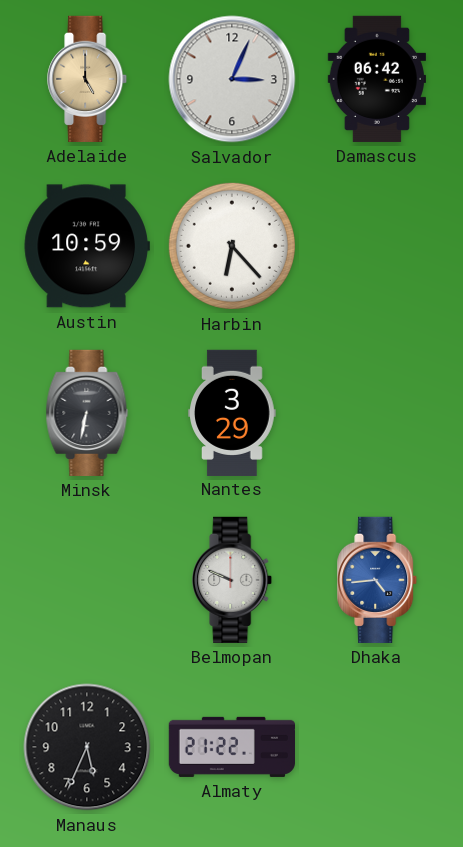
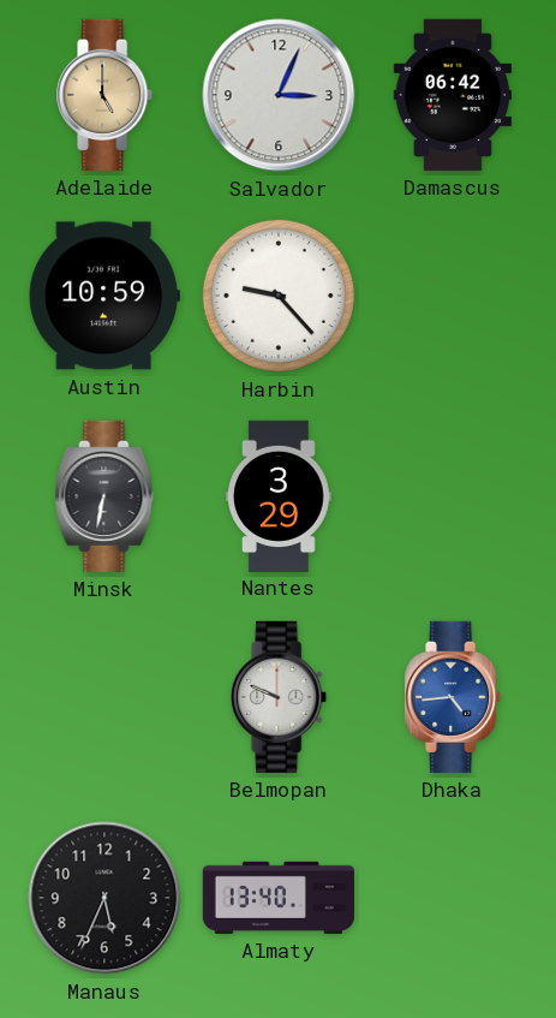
Harbin: 6:23 -> 9:23
Almaty: 21:22 -> 13:40
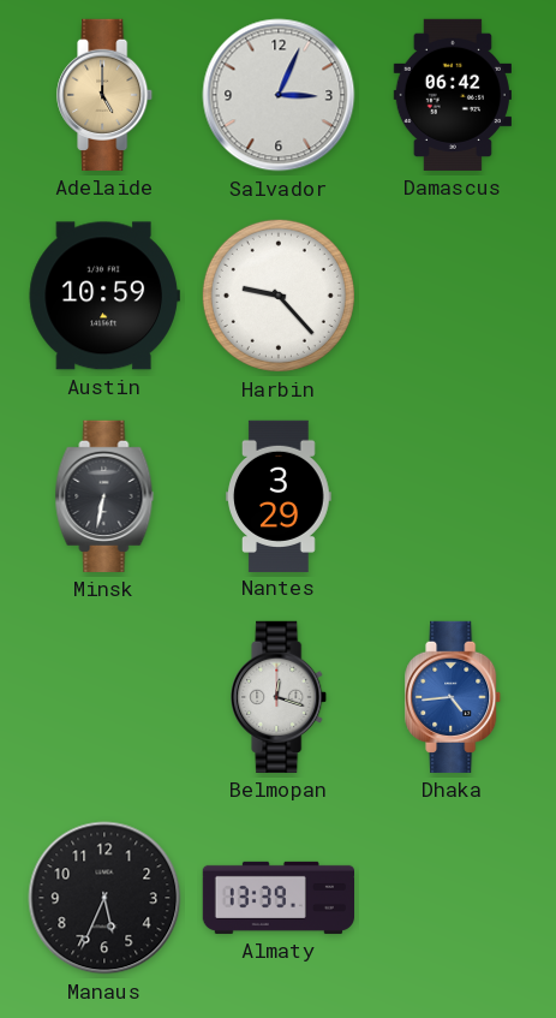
Belmopan: 9:49 -> 12:18
Almaty: 13:40 -> 13:39
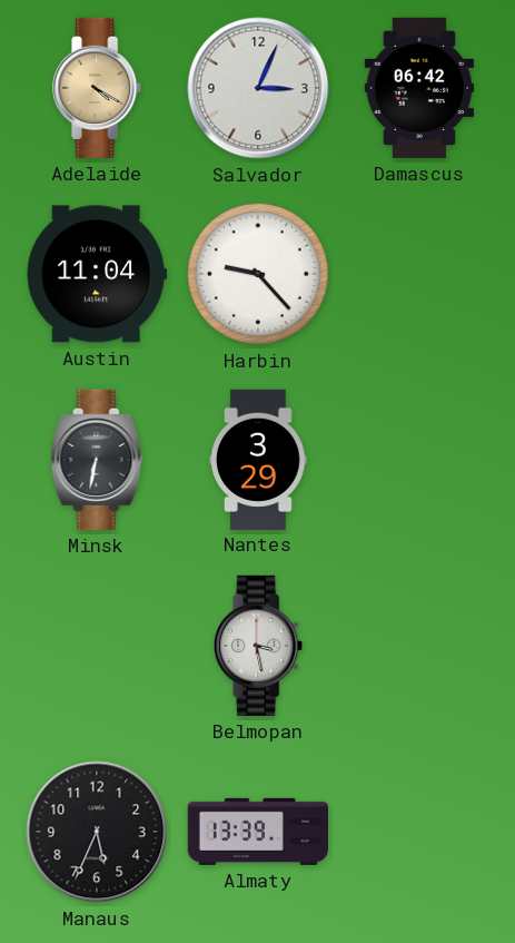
Adelaide: 5:00 -> 4:20
Austin: 10:59 -> 11:04
Belmopan: 12:18 -> 3:28
Dhaka: 4:44 -> none
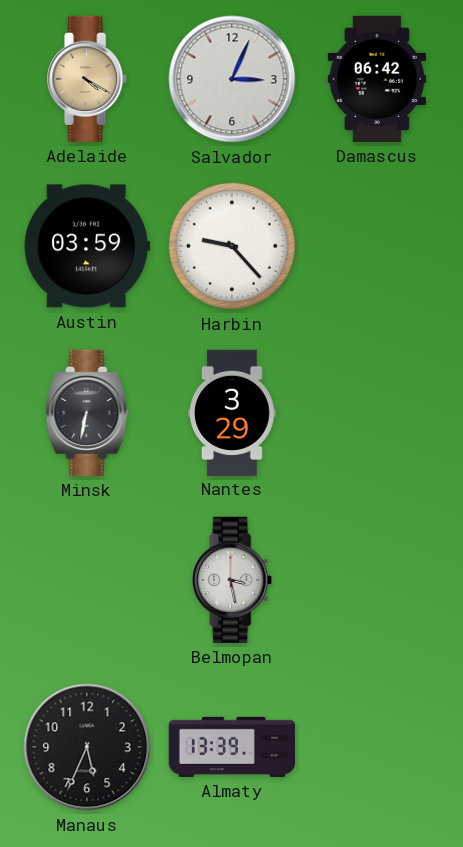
Austin: 11:04 -> 03:59
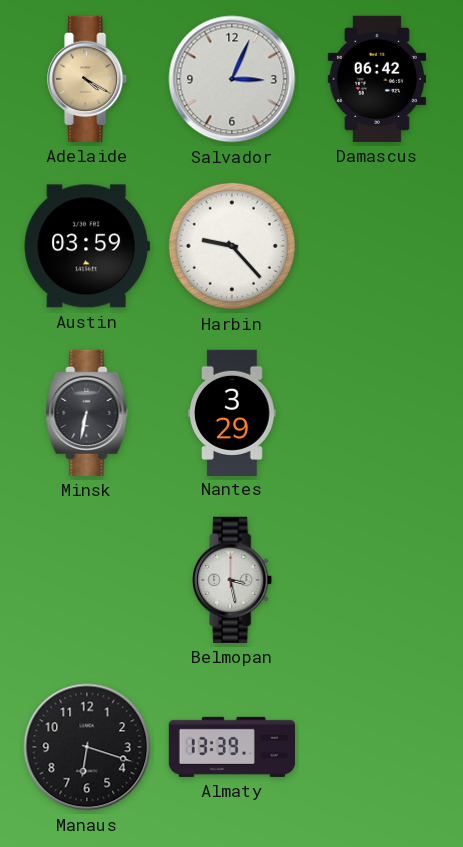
Manaus: 5:34 -> 6:18
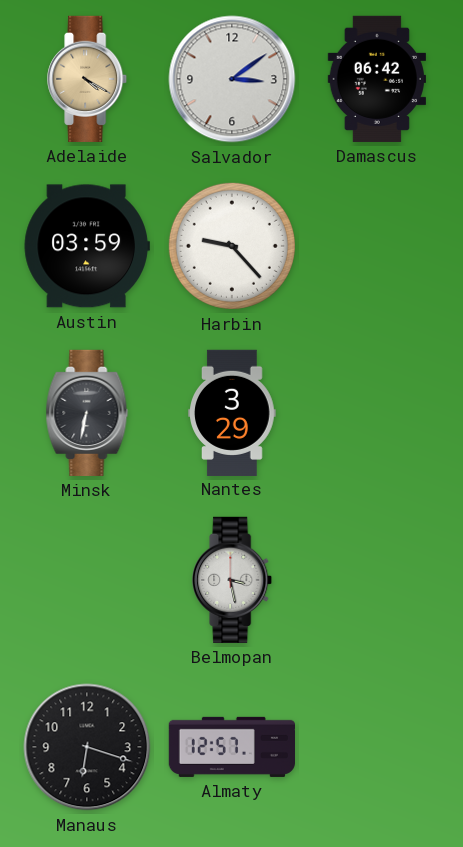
Salvador: 3:04 -> 3:09
Almaty: 13:39 -> 12:57
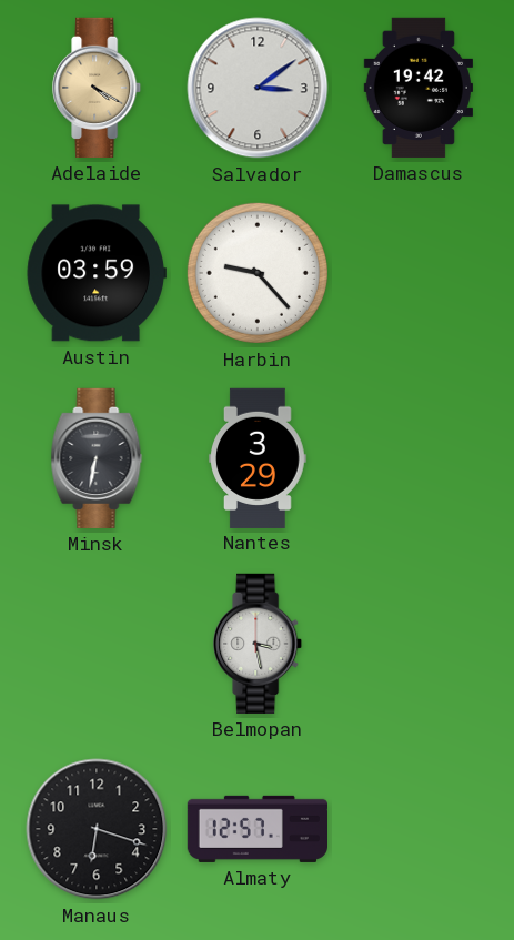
Damascus: 06:42 -> 19:42
